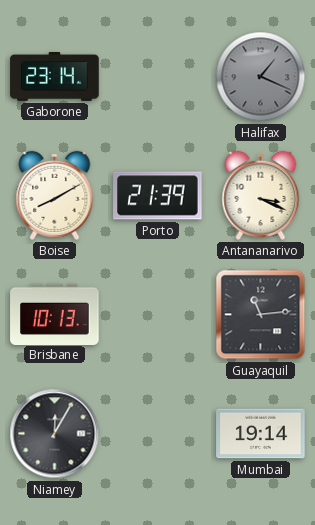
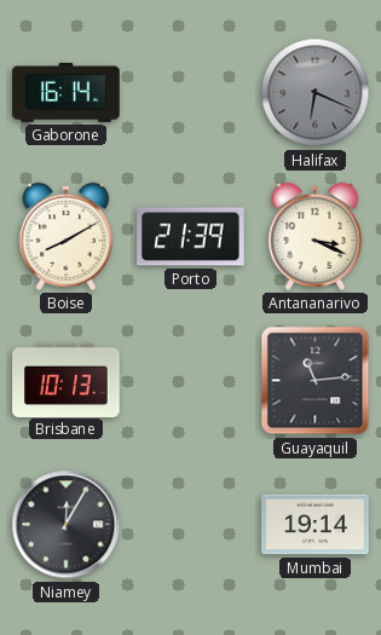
Gaborone: 23:14 -> 16:14
Halifax: 1:19 -> 6:19
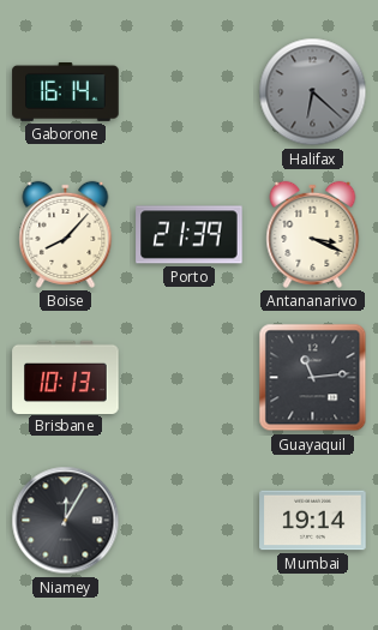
Halifax: 6:19 -> 6:22
Boise: 8:10 -> 8:07
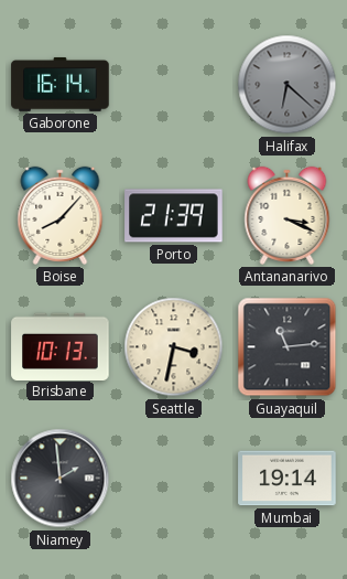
Seattle: none -> 3:32
Niamey: 12:05 -> 1:59
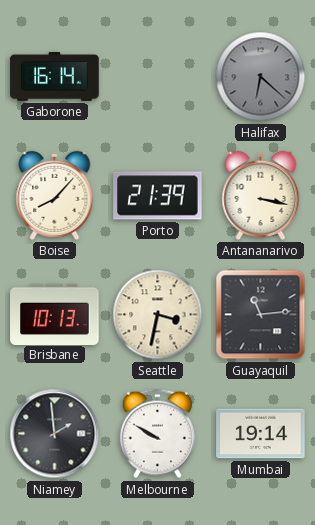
Antananarivo: 3:19 -> 3:17
Melbourne: none -> 9:50
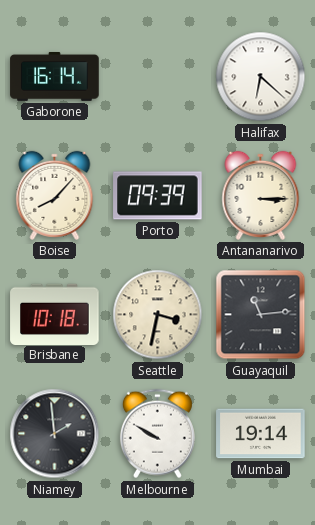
Halifax dial: grey -> white
Porto: 21:39 -> 09:39
Antananarivo: 3:17 -> 3:15
Brisbane: 10:13 -> 10:18
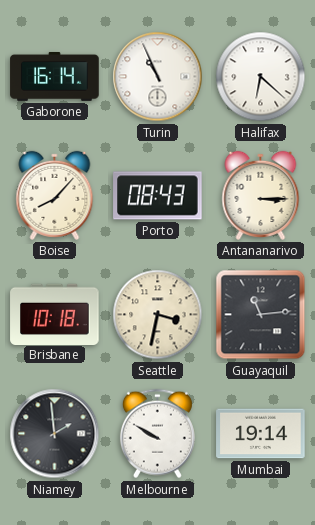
Turin: none -> 10:56
Porto: 09:39 -> 08:43
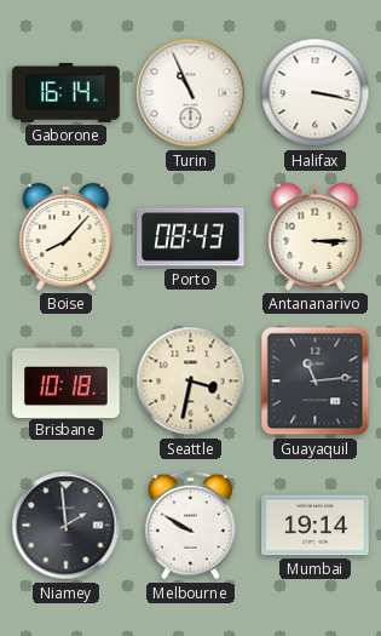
Halifax: 6:22 -> 3:17
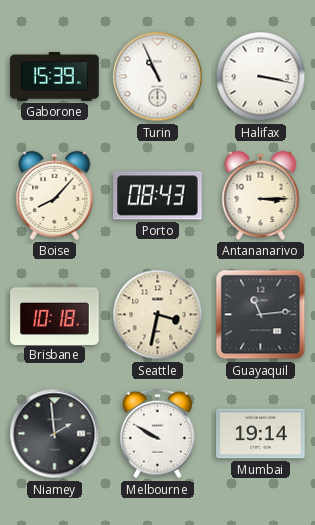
Gaborone: 16:14 -> 15:39
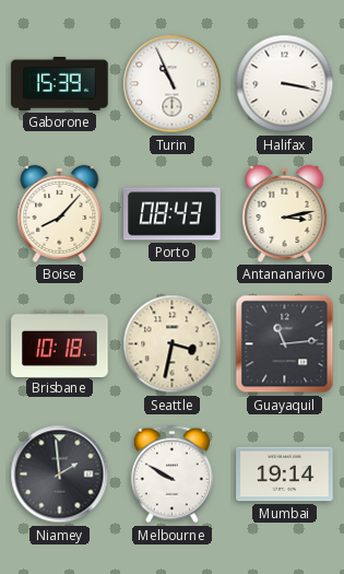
Antananarivo: 3:15 -> 3:13
